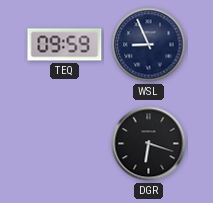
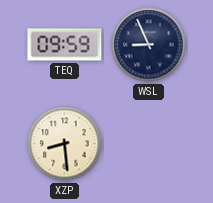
XZP: none -> 8:29
DGR: 6:18 -> none
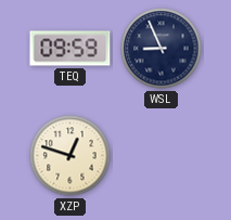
XZP: 8:29 -> 12:48
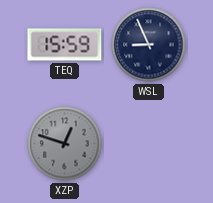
TEQ: 09:59 -> 15:59
XZP dial: cream -> grey
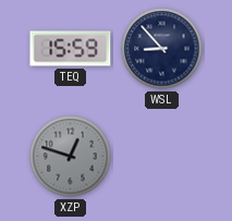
WSL: 8:56 -> 8:53
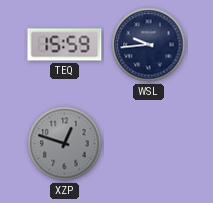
WSL: 8:53 -> 9:44
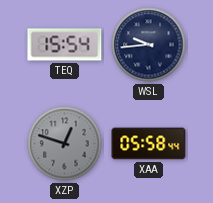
TEQ: 15:59 -> 15:54
XAA: none -> 05:58
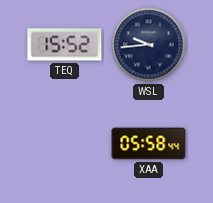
TEQ: 15:54 -> 15:52
XZP: 12:48 -> none
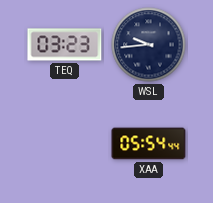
TEQ: 15:52 -> 03:23
XAA: 05:58 -> 05:54
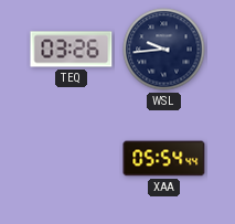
TEQ: 03:23 -> 03:26
